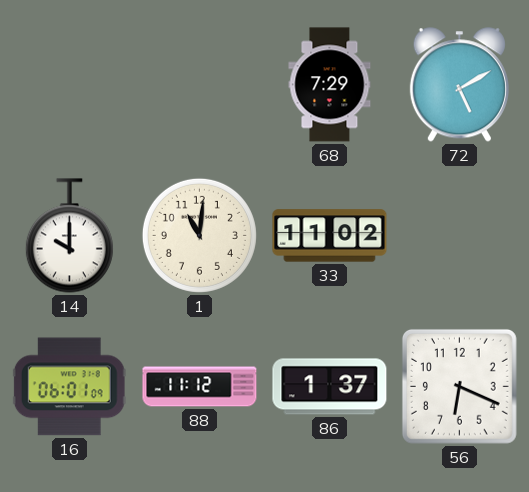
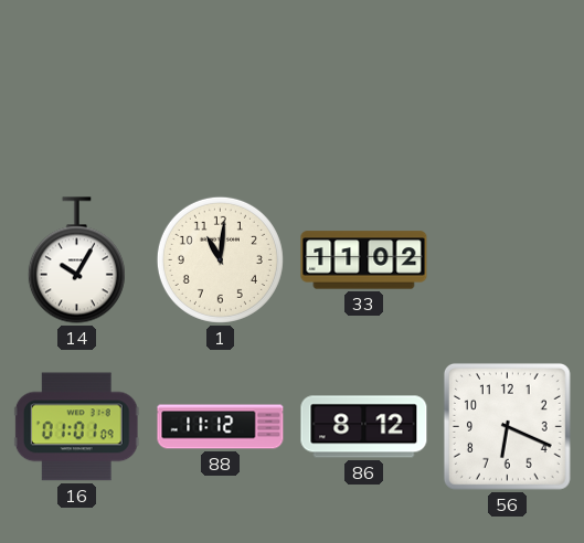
68: 7:29 -> none
72: 5:10 -> none
14: 10:00 -> 10:05
16: 06:01 -> 01:01
86: 1:37 -> 8:12
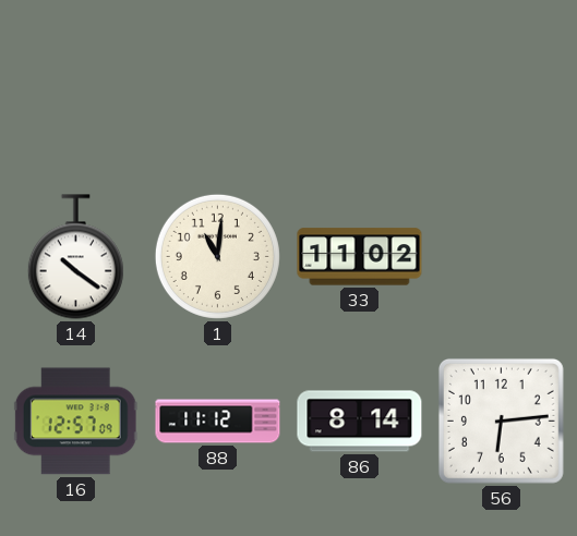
14: 10:05 -> 10:21
16: 01:01 -> 12:57
86: 8:12 -> 8:14
56: 6:19 -> 6:14
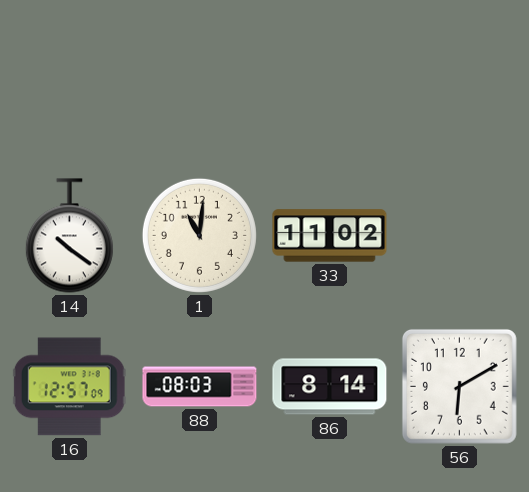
88: 11:12 -> 08:03
56: 6:14 -> 6:10
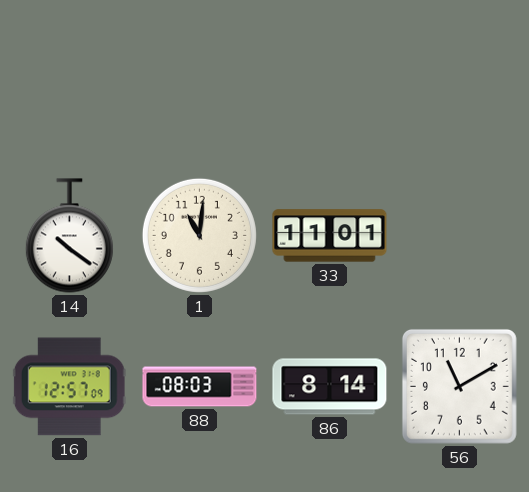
33: 11:02 -> 11:01
56: 6:10 -> 11:10
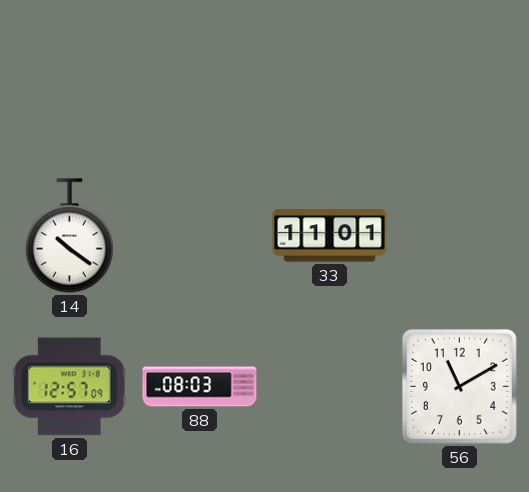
1: 11:01 -> none
86: 8:14 -> none
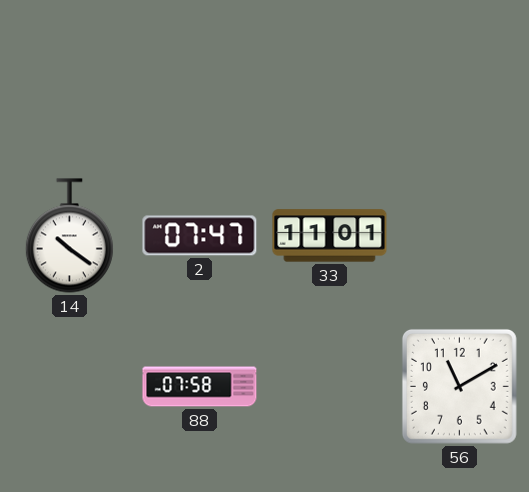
2: none -> 07:47
16: 12:57 -> none
88: 08:03 -> 07:58
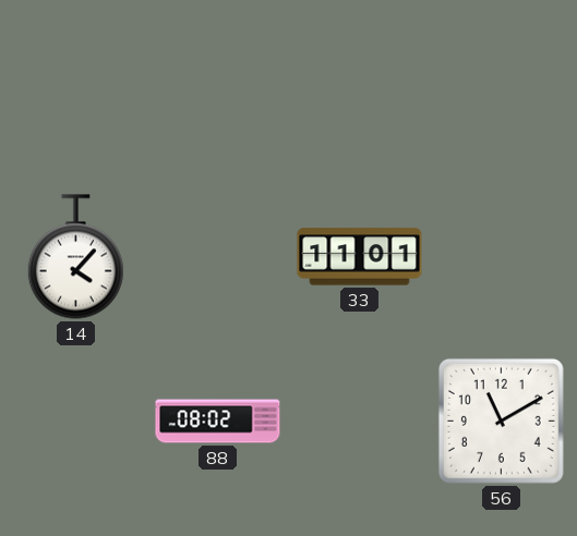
14: 10:21 -> 4:07
2: 07:47 -> none
88: 07:58 -> 08:02
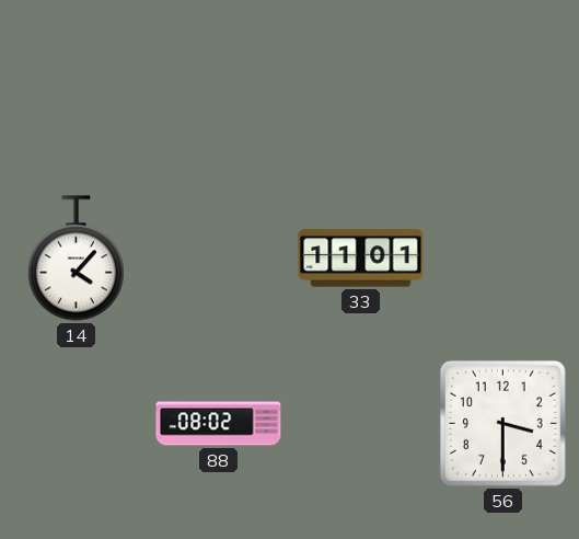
56: 11:10 -> 3:30
